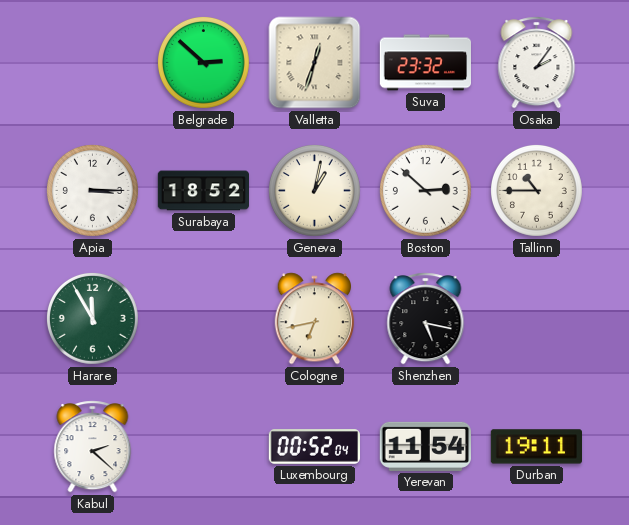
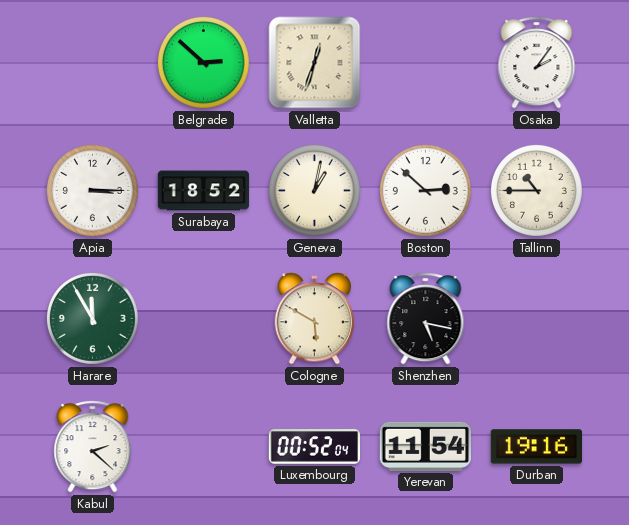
Suva: 23:32 -> none
Cologne: 6:43 -> 5:50
Durban: 19:11 -> 19:16
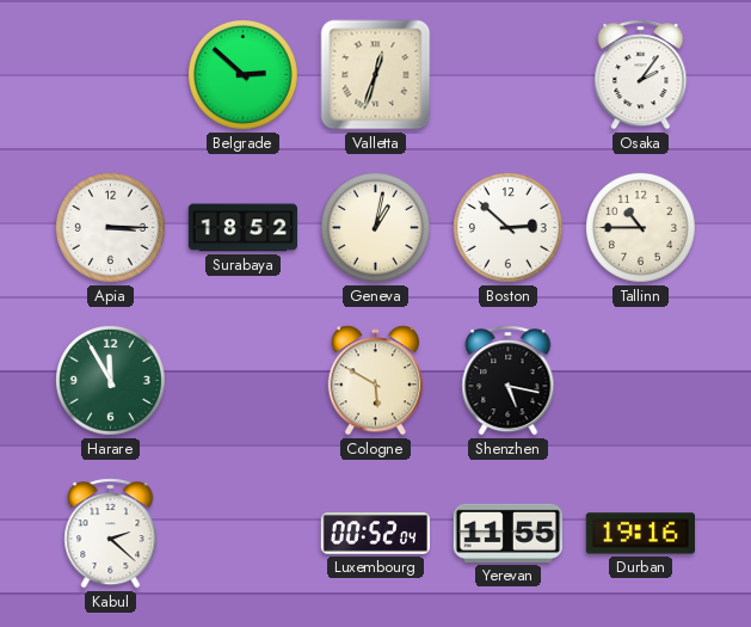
Yerevan: 11:54 -> 11:55
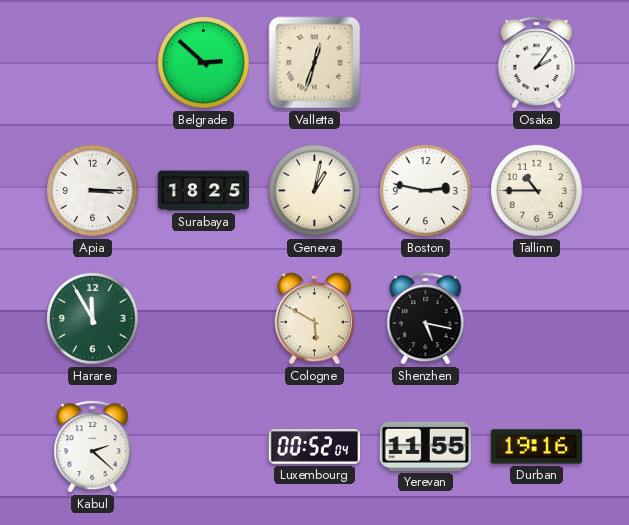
Surabaya: 18:52 -> 18:25
Boston: 2:52 -> 2:47
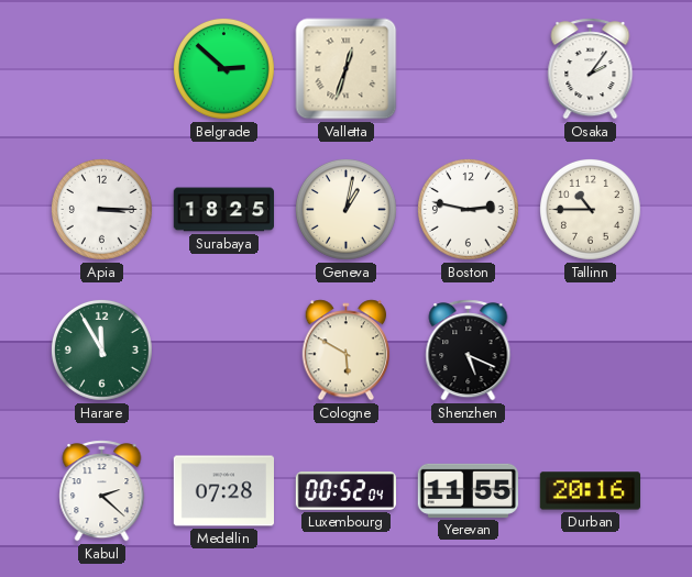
Shenzhen: 5:17 -> 5:19
Medellin: none -> 07:28
Durban: 19:16 -> 20:16
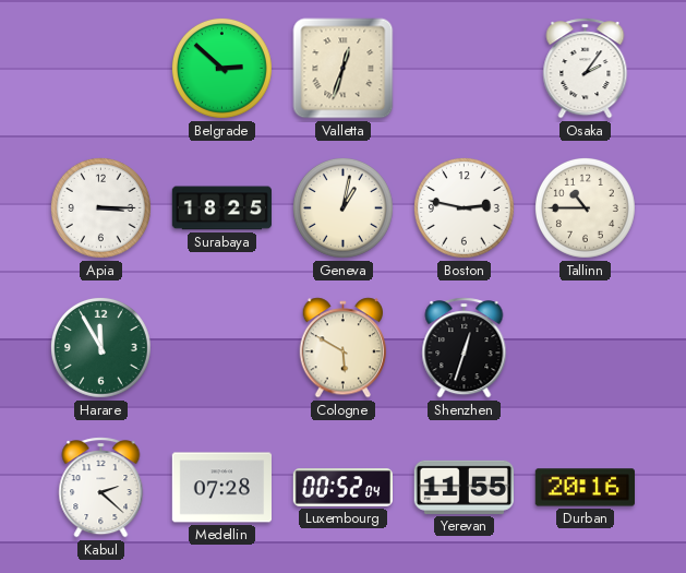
Shenzhen: 5:19 -> 12:33
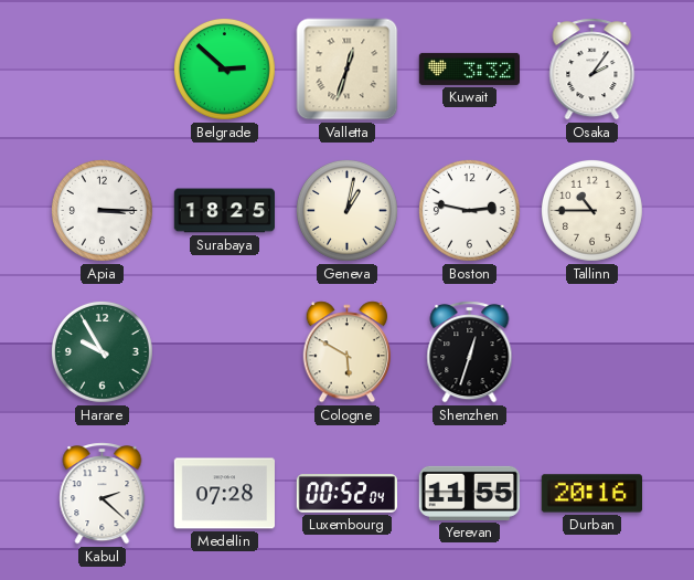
Kuwait: none -> 3:32
Harare: 11:55 -> 9:55
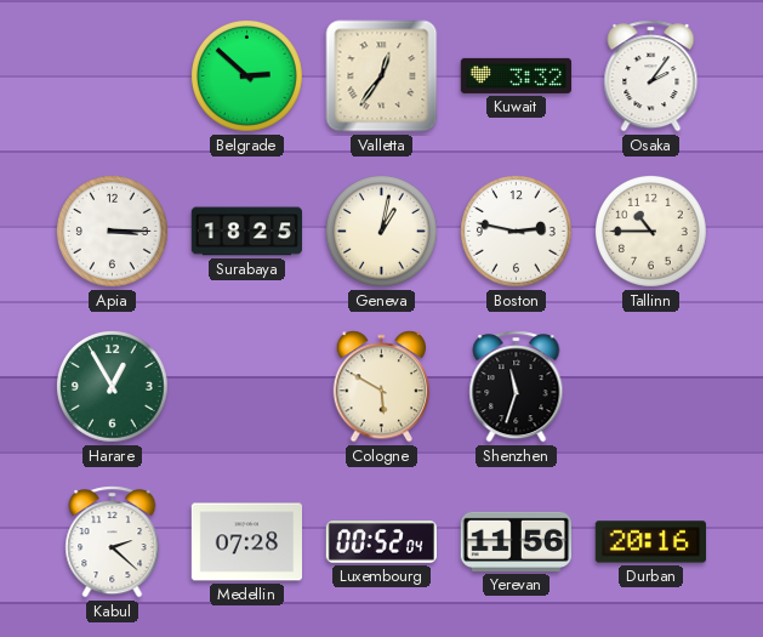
Valletta: 12:33 -> 12:36
Harare: 9:55 -> 12:55
Shenzhen: 12:33 -> 11:33
Yerevan: 11:55 -> 11:56
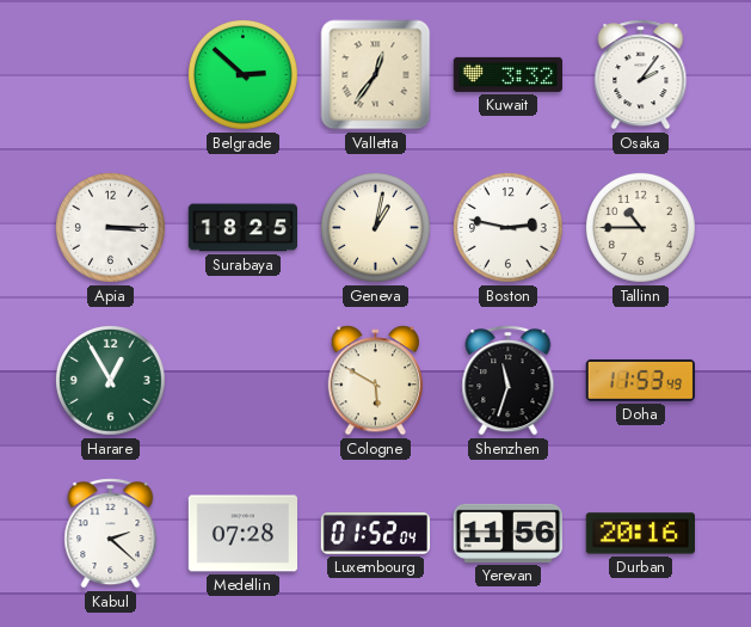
Doha: none -> 11:53
Luxembourg: 00:52 -> 01:52
